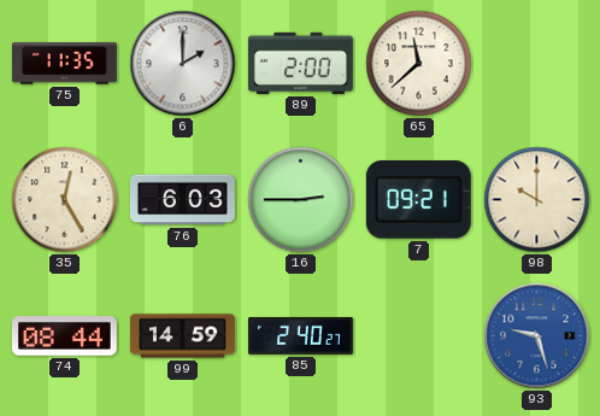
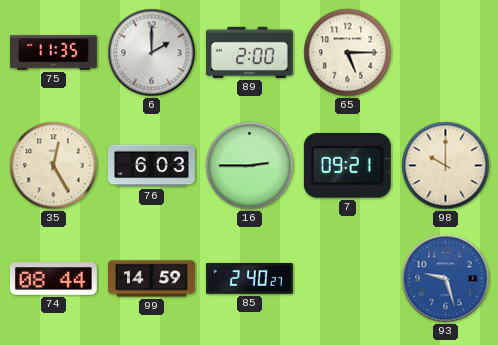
65: 11:38 -> 5:15
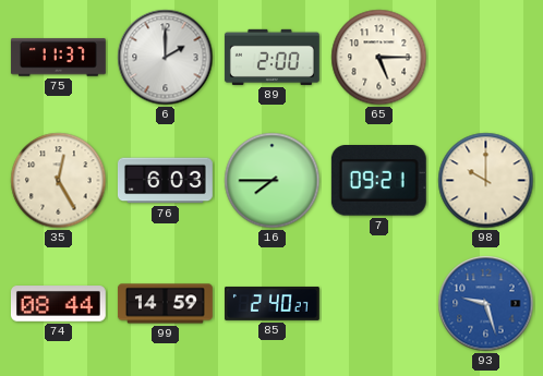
75: 11:35 -> 11:37
16: 2:45 -> 7:45
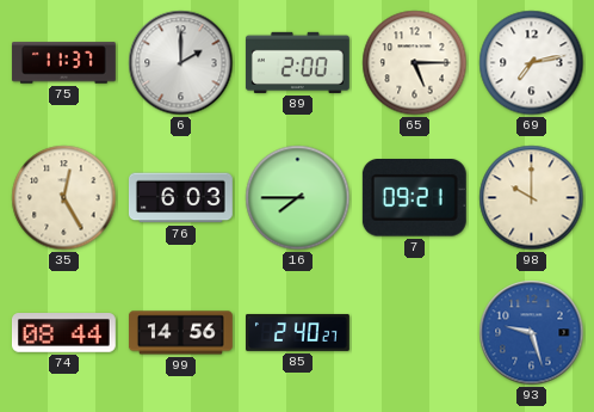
69: none -> 7:13
99: 14:59 -> 14:56
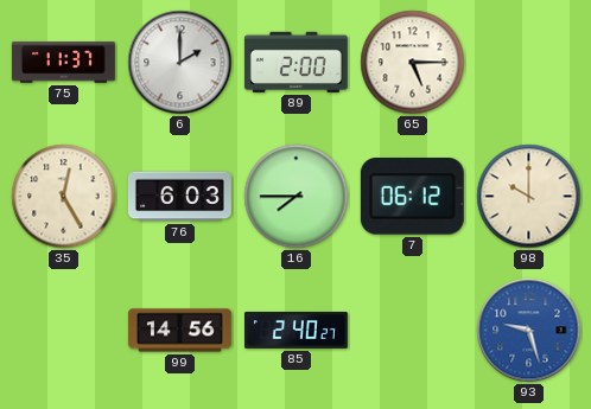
69: 7:13 -> none
7: 09:21 -> 06:12
74: 08:44 -> none
